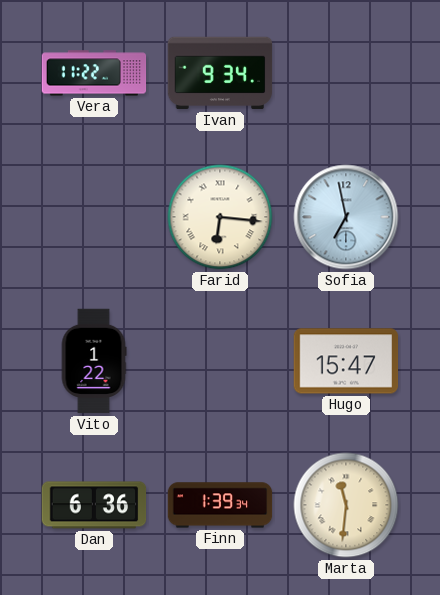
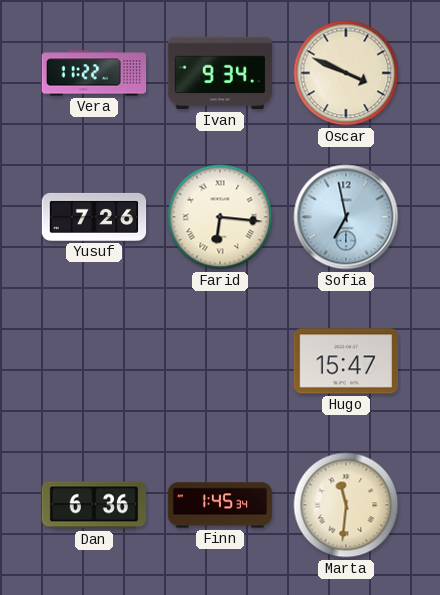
Oscar: none -> 3:49
Yusuf: none -> 7:26
Vito: 1:22 -> none
Finn: 1:39 -> 1:45
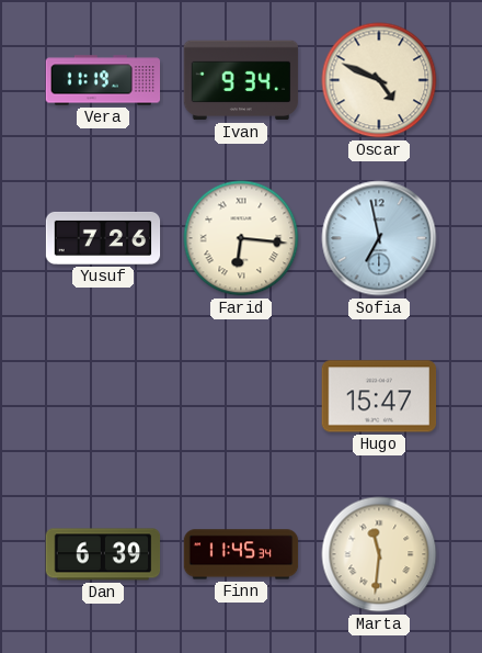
Vera: 11:22 -> 11:19
Oscar: 3:49 -> 4:49
Dan: 6:36 -> 6:39
Finn: 1:45 -> 11:45
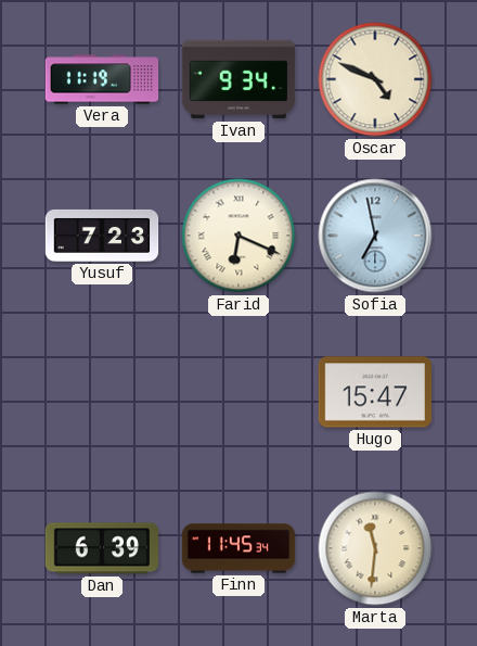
Yusuf: 7:26 -> 7:23
Farid: 6:16 -> 6:19
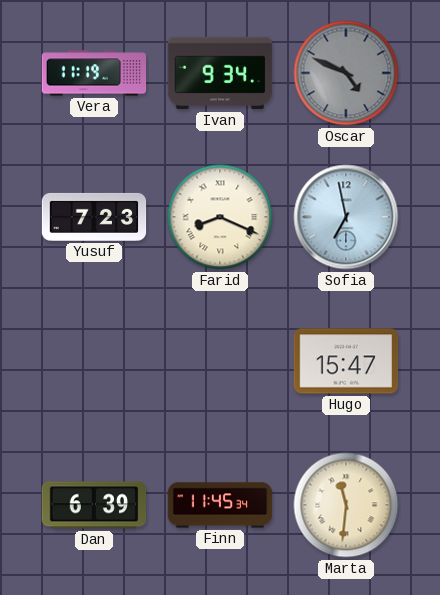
Oscar dial: cream -> grey
Farid: 6:19 -> 8:19
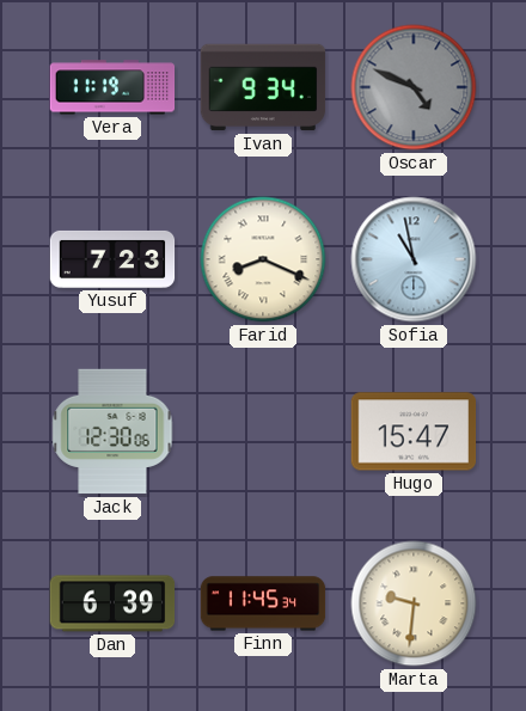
Sofia: 6:58 -> 10:58
Jack: none -> 12:30
Marta: 11:31 -> 9:31
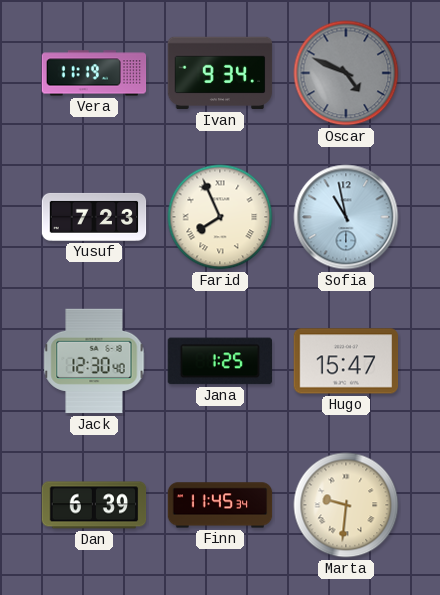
Farid: 8:19 -> 7:56
Jack: 12:30:06 -> 12:30:40
Jana: none -> 1:25
